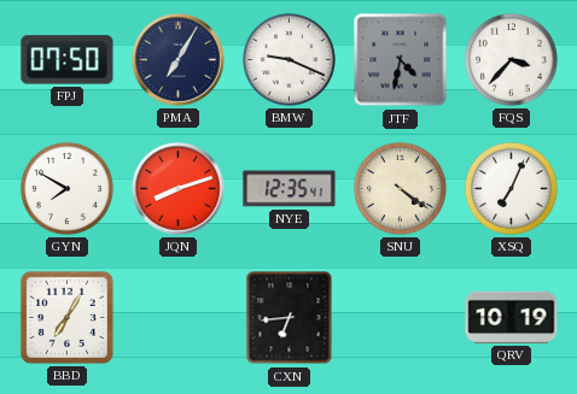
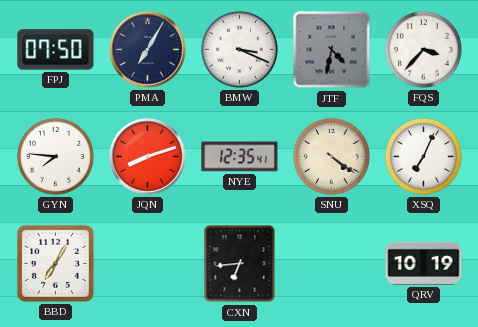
BMW: 9:19 -> 3:19
GYN: 7:50 -> 7:46
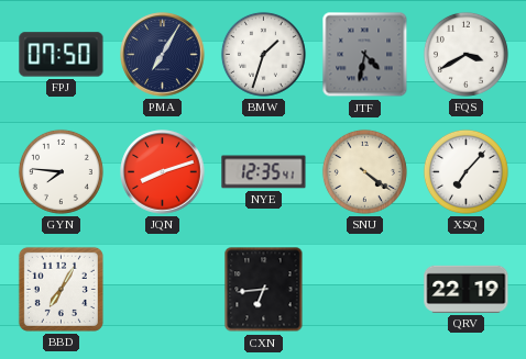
BMW: 3:19 -> 1:33
FQS: 3:37 -> 3:40
XSQ: 7:04 -> 7:07
QRV: 10:19 -> 22:19
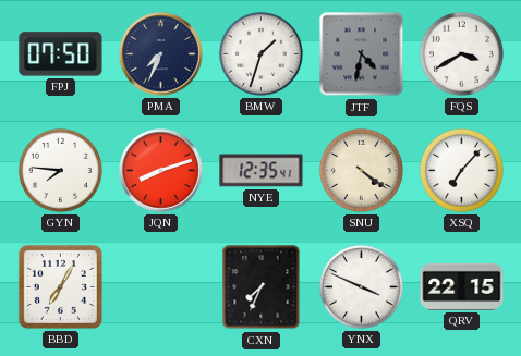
PMA: 7:05 -> 7:34
CXN: 6:44 -> 7:34
YNX: none -> 3:49
QRV: 22:19 -> 22:15
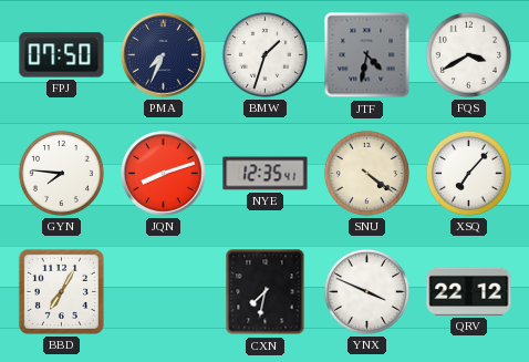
CXN: 7:34 -> 7:32
QRV: 22:15 -> 22:12
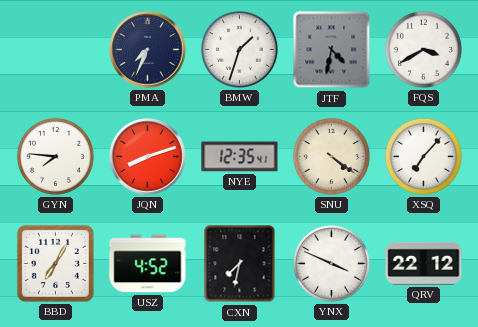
FPJ: 07:50 -> none
USZ: none -> 4:52
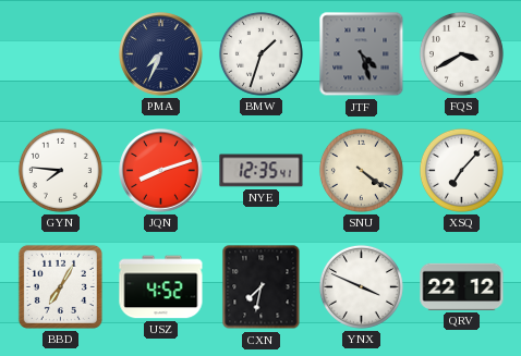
JTF: 4:32 -> 4:27
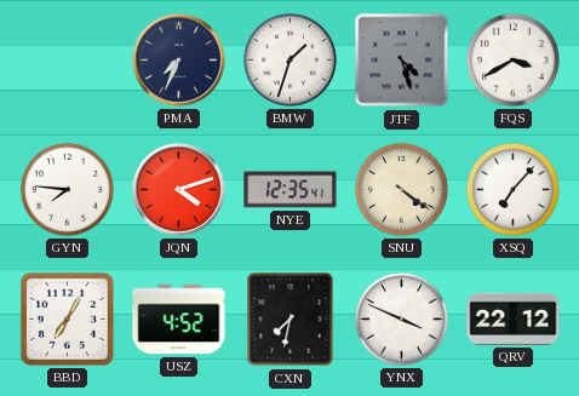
JQN: 8:12 -> 4:12
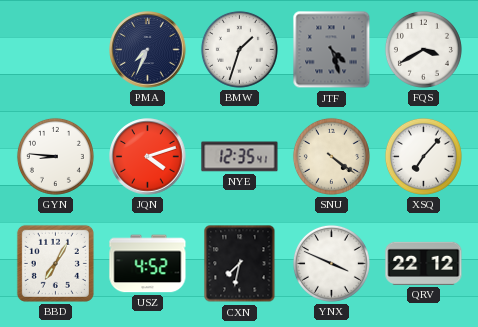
GYN: 7:46 -> 8:46
